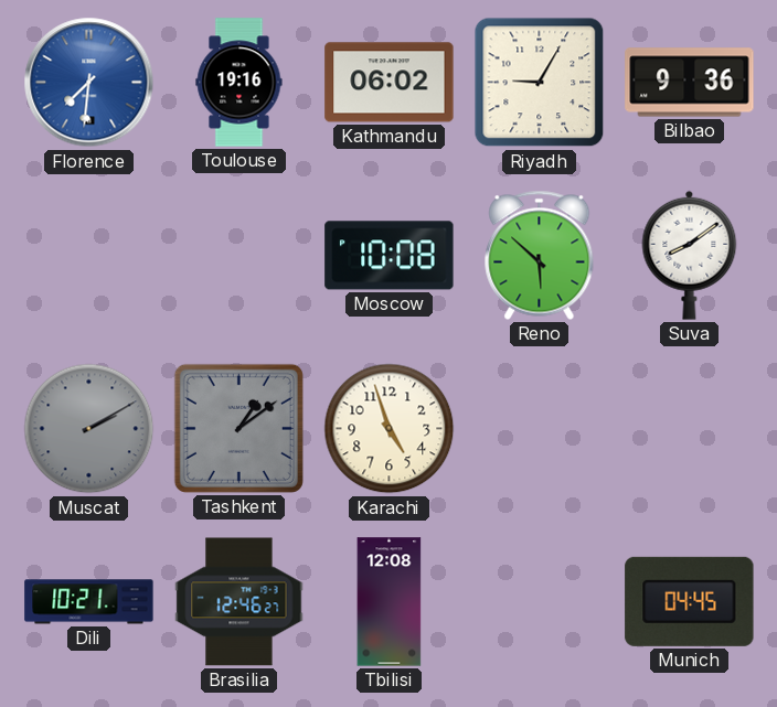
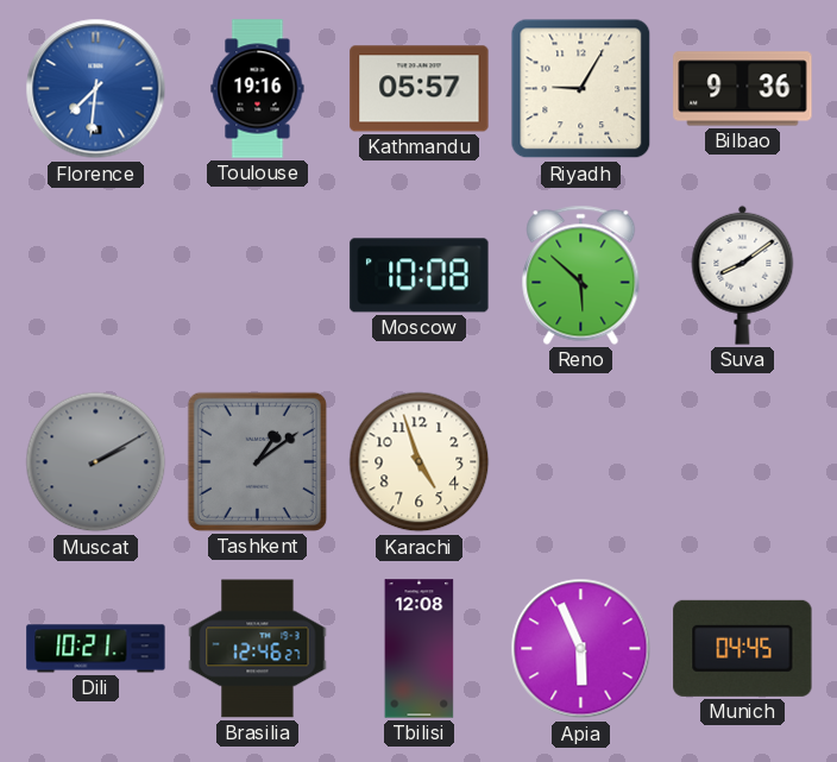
Kathmandu: 06:02 -> 05:57
Apia: none -> 5:56
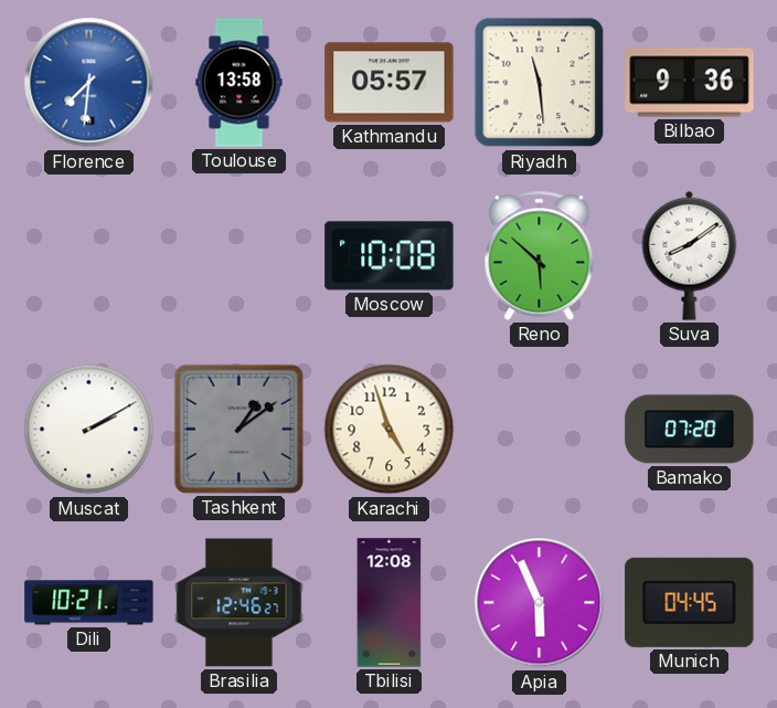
Toulouse: 19:16 -> 13:58
Riyadh: 9:05 -> 11:29
Muscat dial: grey -> white
Bamako: none -> 07:20
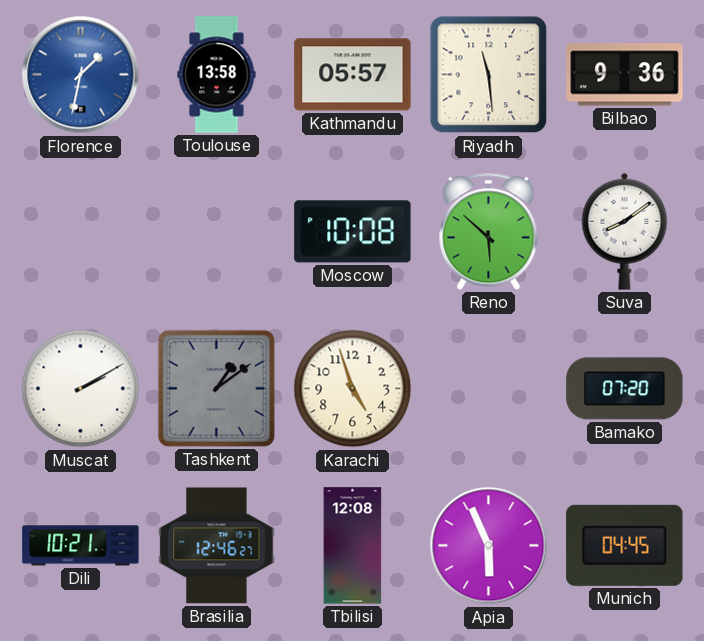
Florence: 7:31 -> 1:32
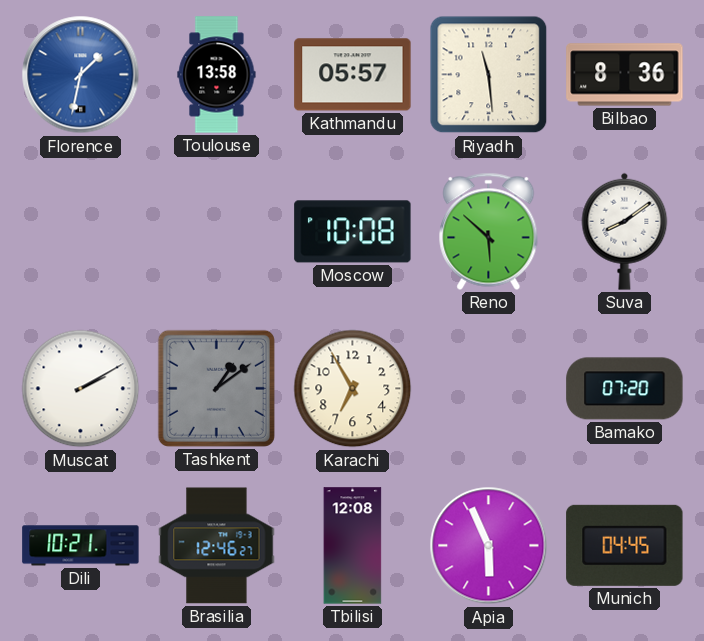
Bilbao: 9:36 -> 8:36
Karachi: 4:57 -> 6:55
